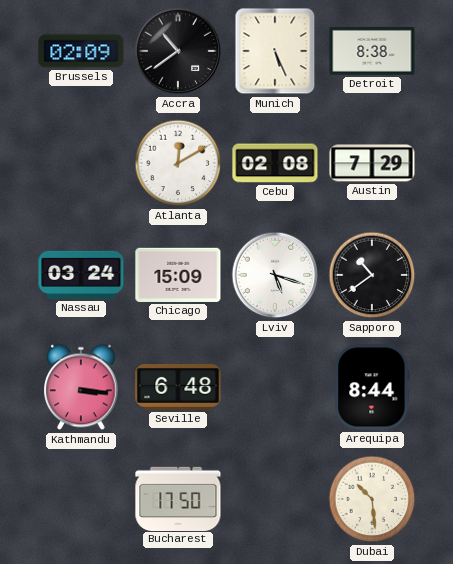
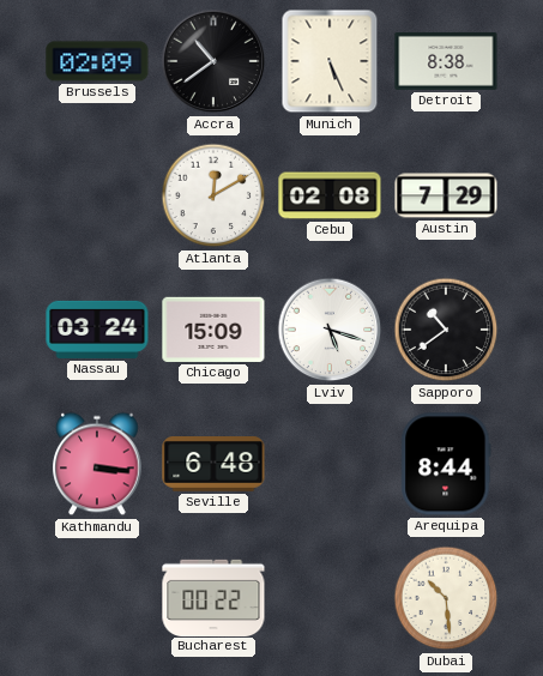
Bucharest: 17:50 -> 00:22
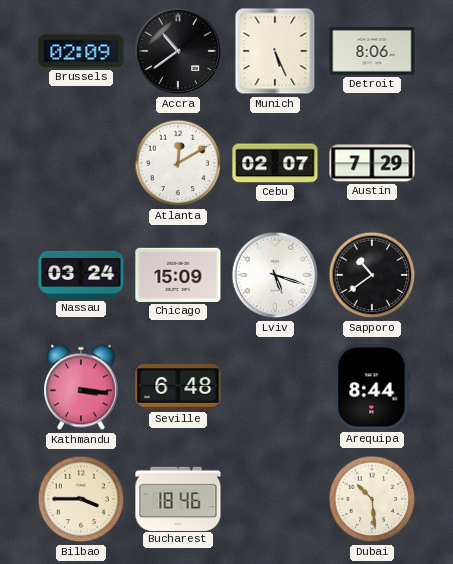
Detroit: 8:38 -> 8:06
Cebu: 02:08 -> 02:07
Bilbao: none -> 3:45
Bucharest: 00:22 -> 18:46
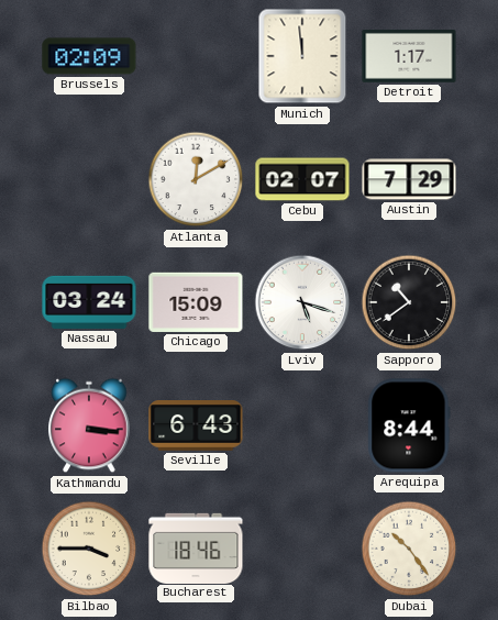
Accra: 10:39 -> none
Munich: 5:26 -> 11:59
Detroit: 8:06 -> 1:17
Seville: 6:48 -> 6:43
Dubai: 10:29 -> 10:24
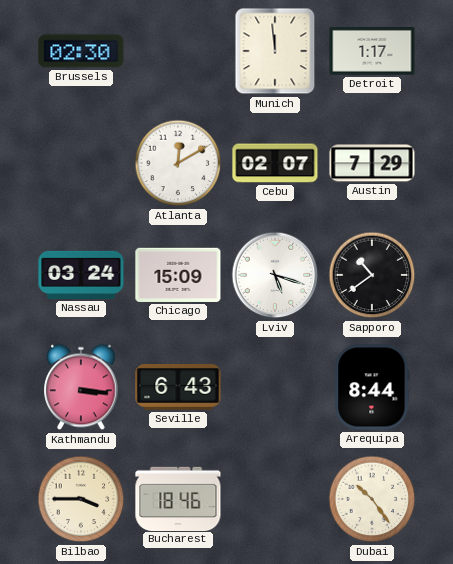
Brussels: 02:09 -> 02:30
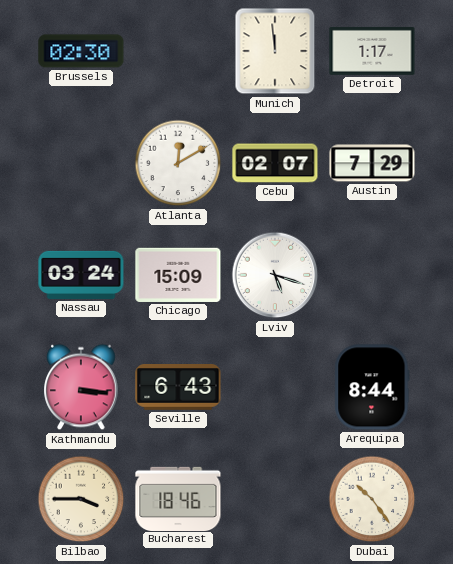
Sapporo: 10:39 -> none
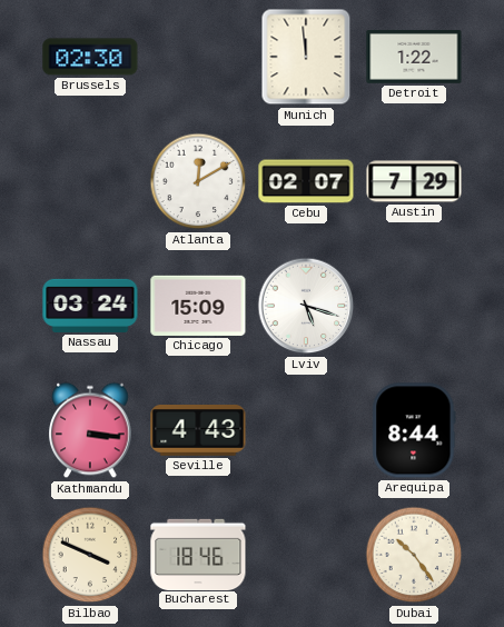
Detroit: 1:17 -> 1:22
Seville: 6:43 -> 4:43
Bilbao: 3:45 -> 3:49
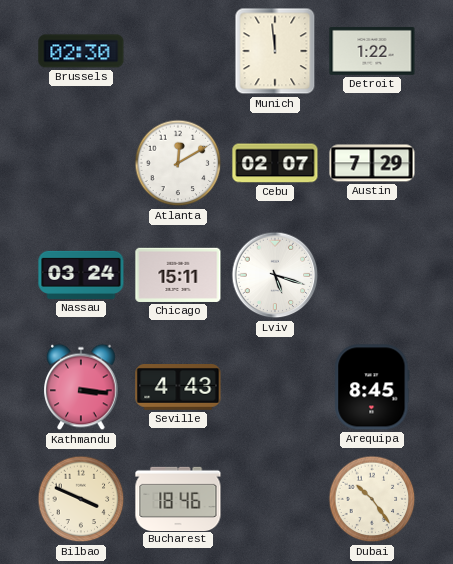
Chicago: 15:09 -> 15:11
Arequipa: 8:44 -> 8:45
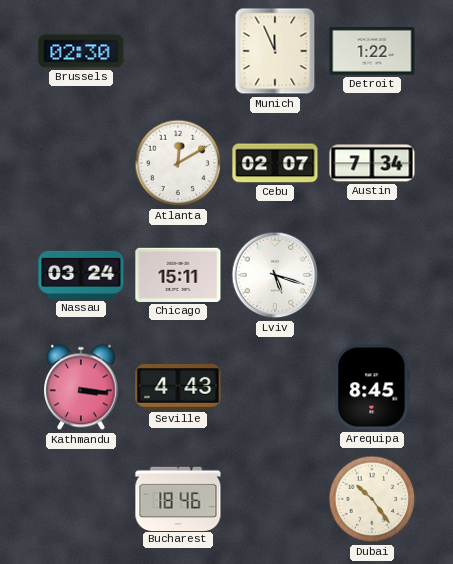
Munich: 11:59 -> 11:56
Austin: 7:29 -> 7:34
Bilbao: 3:49 -> none
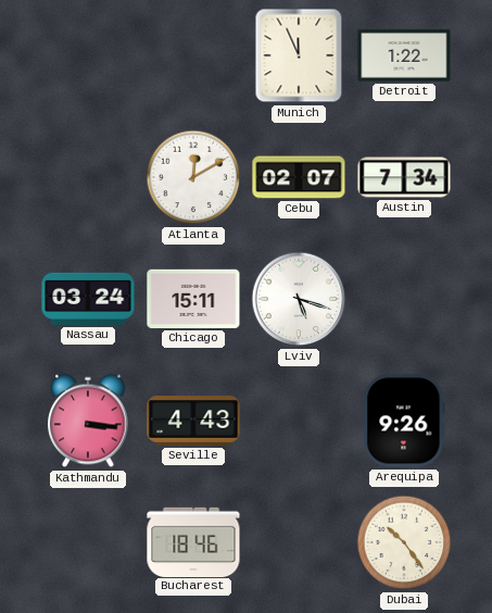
Brussels: 02:30 -> none
Arequipa: 8:45 -> 9:26
